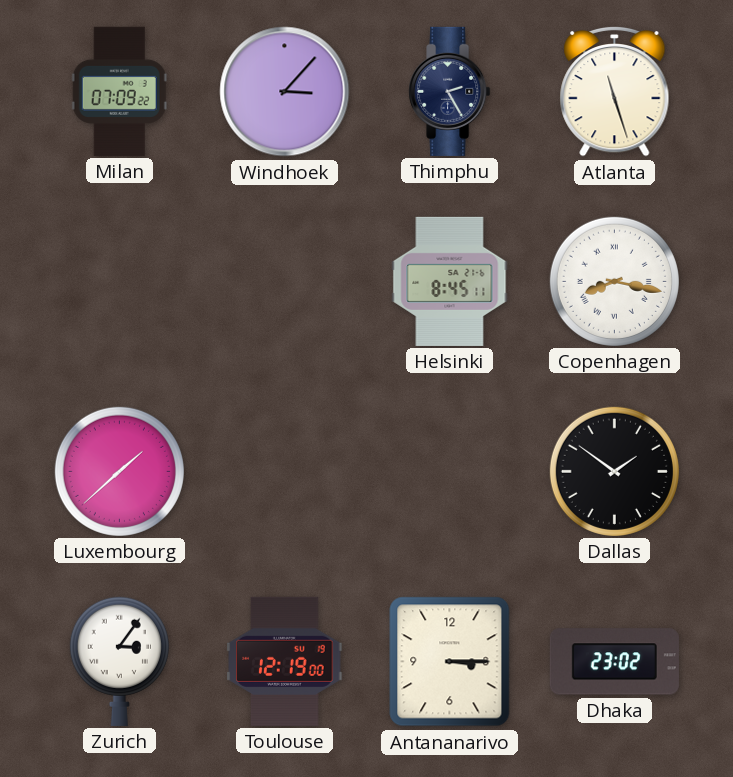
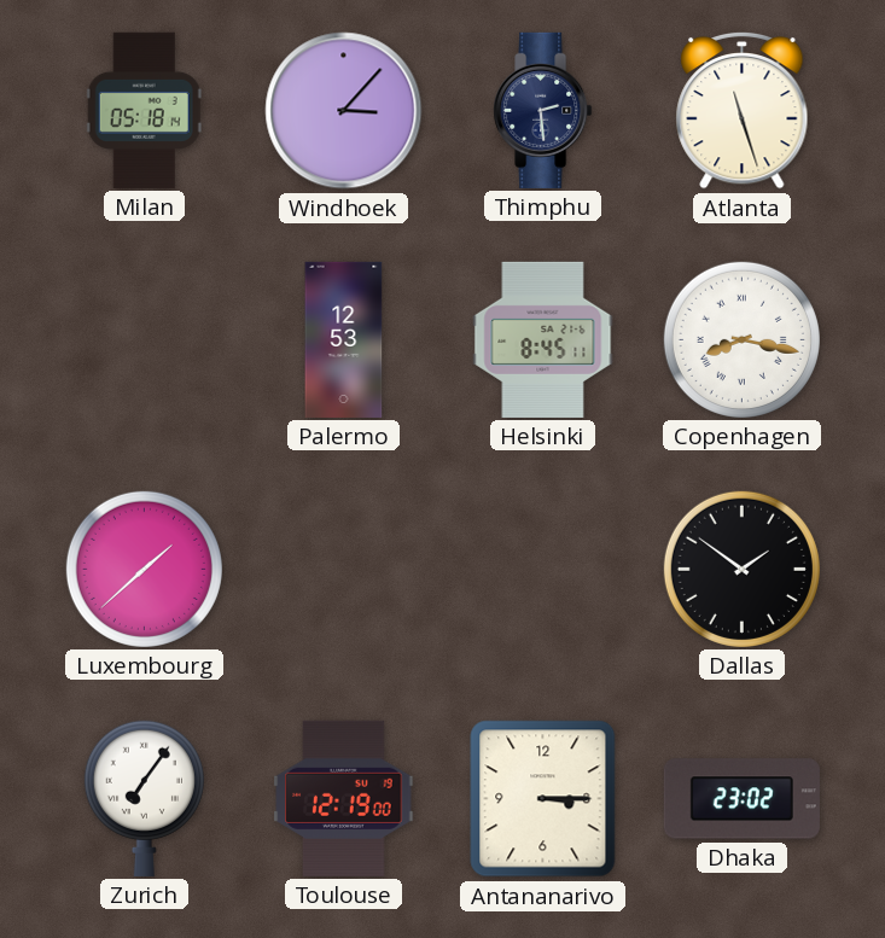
Milan: 07:09 -> 05:18
Thimphu: 2:25 -> 2:29
Palermo: none -> 12:53
Zurich: 3:06 -> 7:06
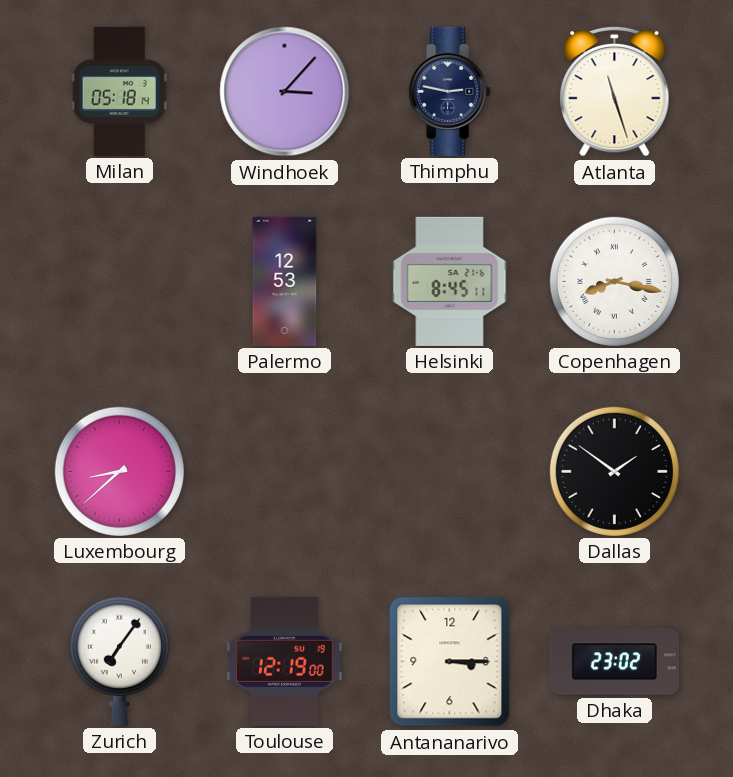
Thimphu: 2:29 -> 2:47
Luxembourg: 1:38 -> 8:38
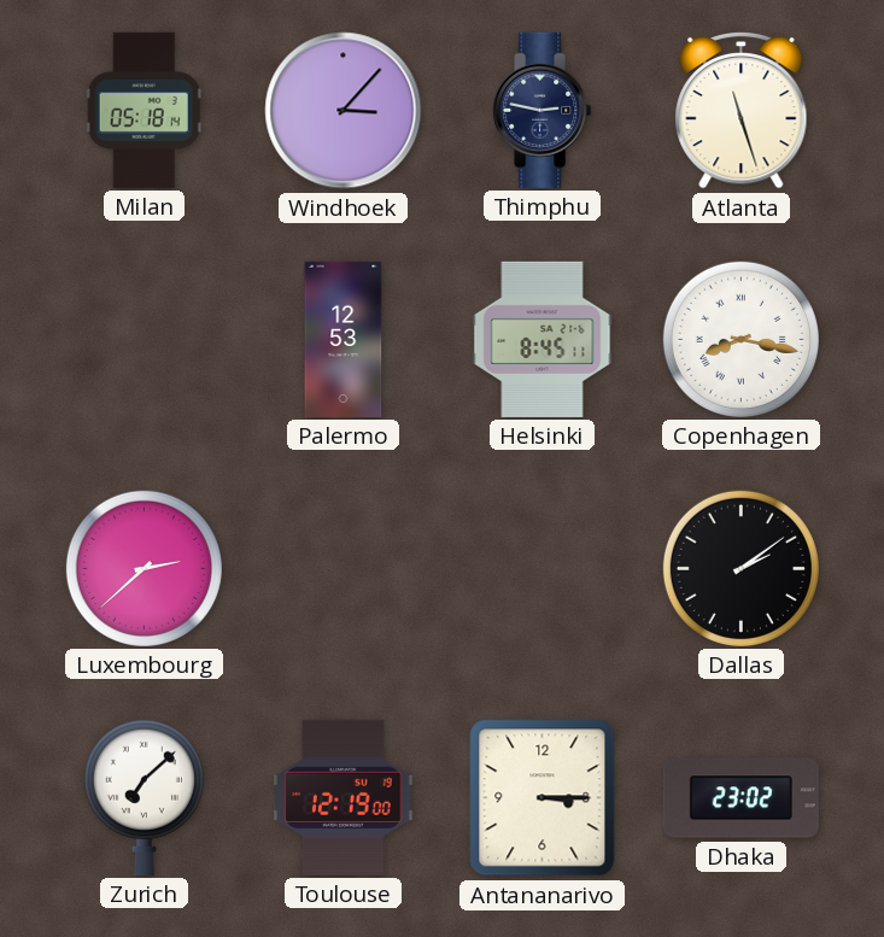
Luxembourg: 8:38 -> 2:38
Dallas: 1:51 -> 2:09
Zurich: 7:06 -> 7:08
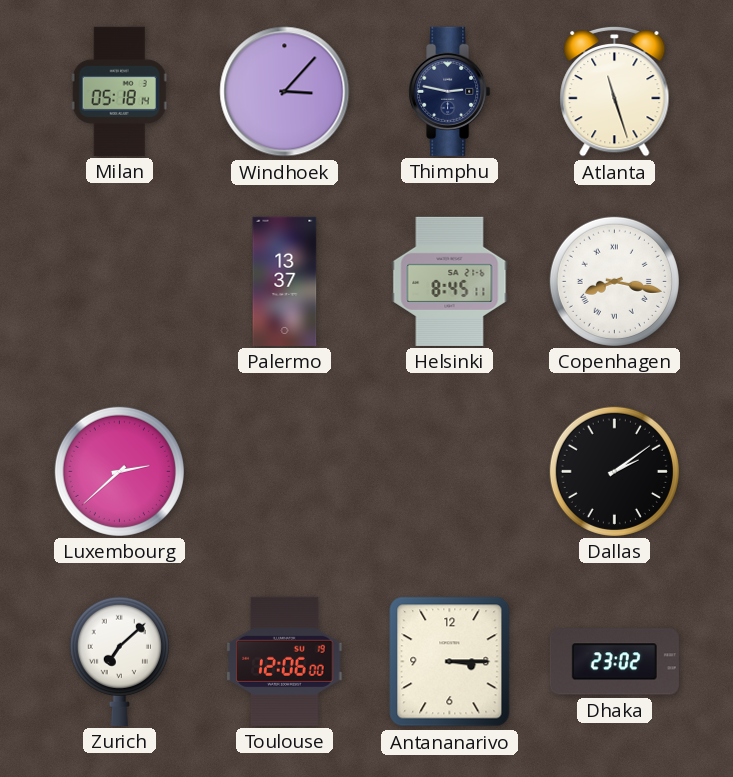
Palermo: 12:53 -> 13:37
Toulouse: 12:19 -> 12:06
